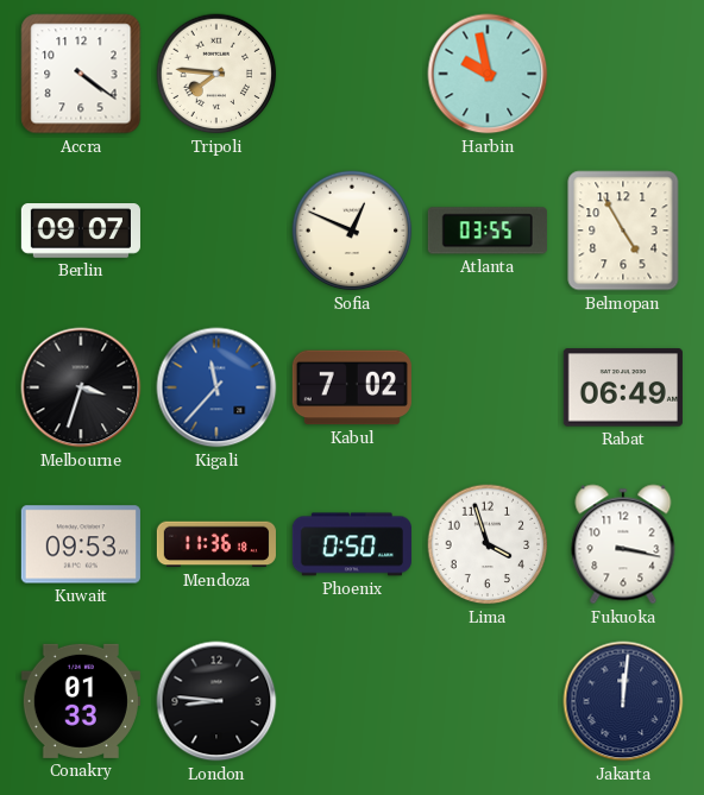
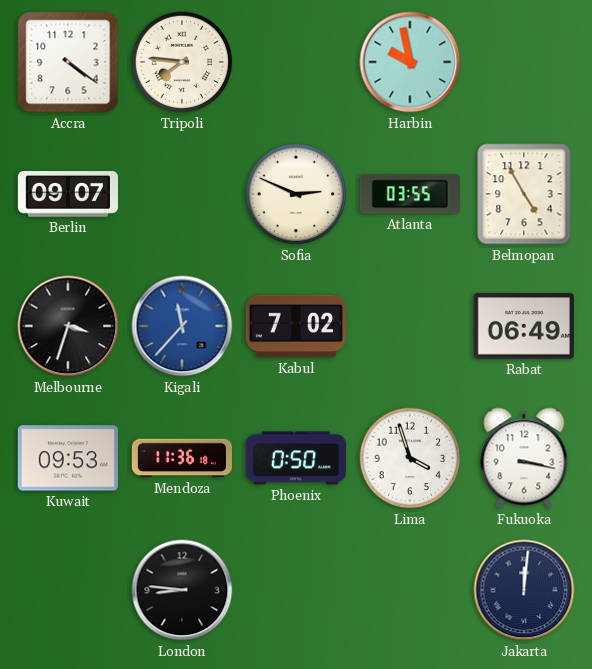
Sofia: 12:49 -> 2:49
Conakry: 01:33 -> none
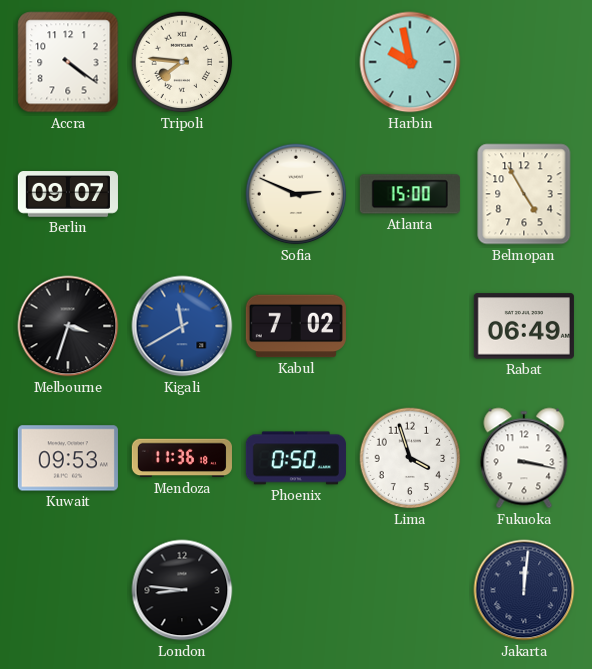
Atlanta: 03:55 -> 15:00
Kigali: 11:37 -> 11:40
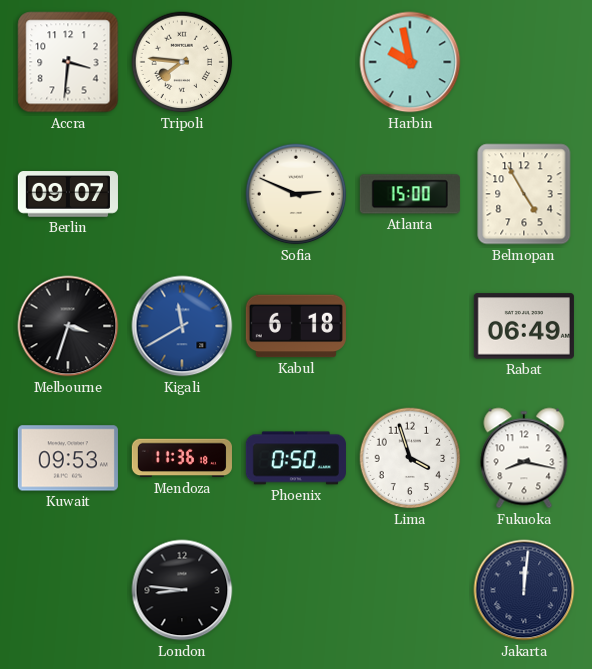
Accra: 4:21 -> 3:31
Kabul: 7:02 -> 6:18
Fukuoka: 3:17 -> 8:17
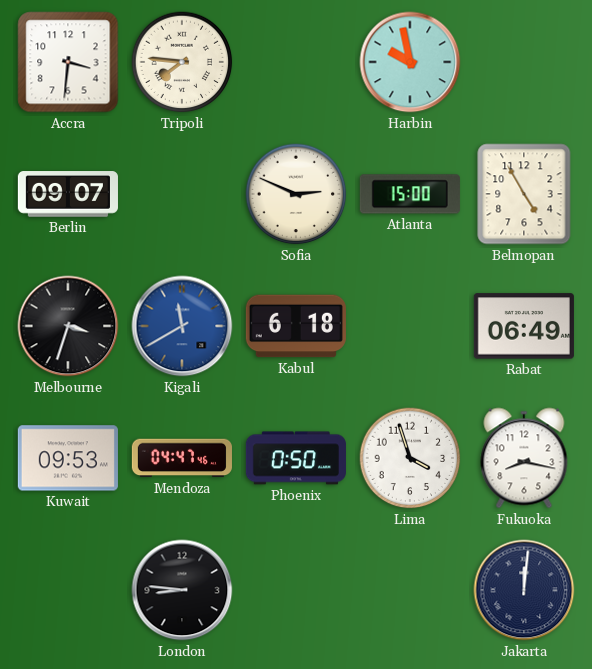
Mendoza: 11:36 -> 04:47
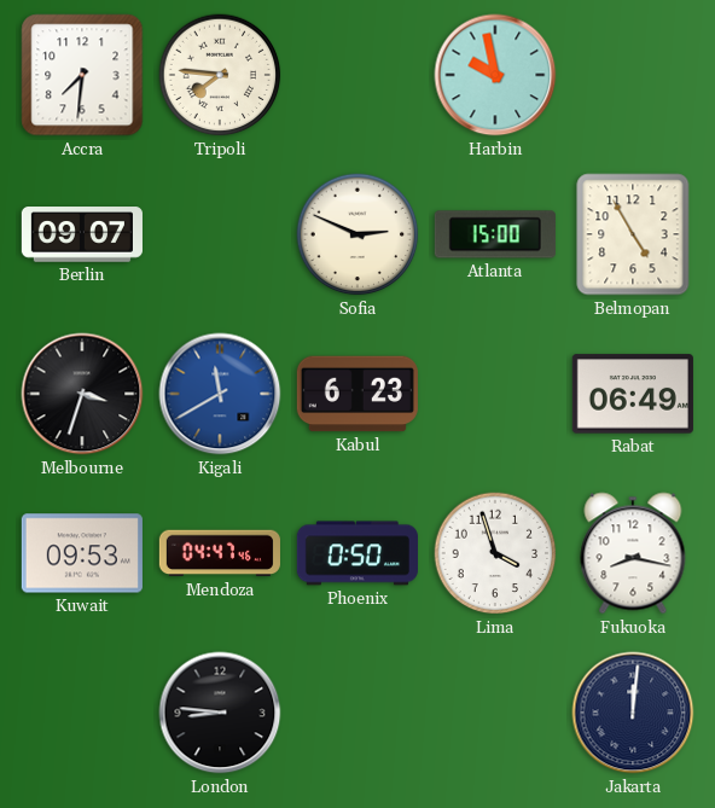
Accra: 3:31 -> 7:31
Kabul: 6:18 -> 6:23
